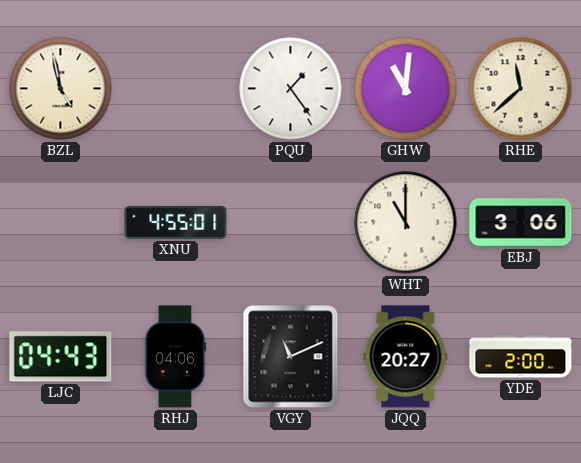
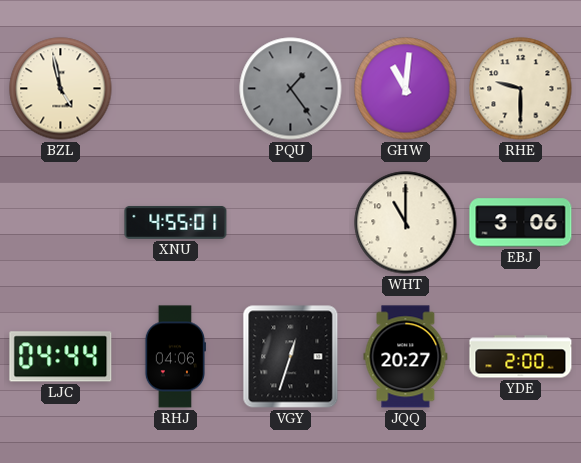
PQU dial: white -> grey
RHE: 11:38 -> 9:30
LJC: 04:43 -> 04:44
VGY: 11:11 -> 12:33
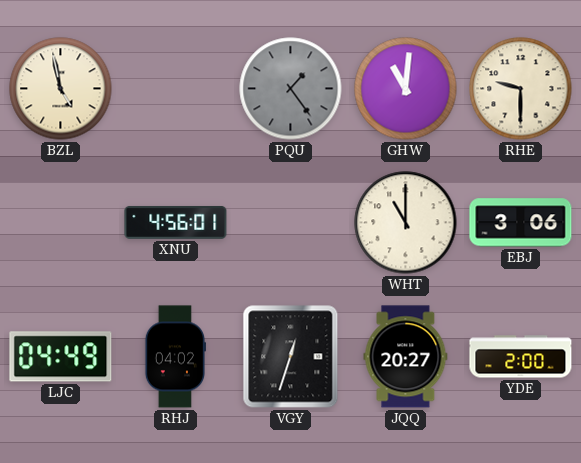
XNU: 4:55 -> 4:56
LJC: 04:44 -> 04:49
RHJ: 04:06 -> 04:02
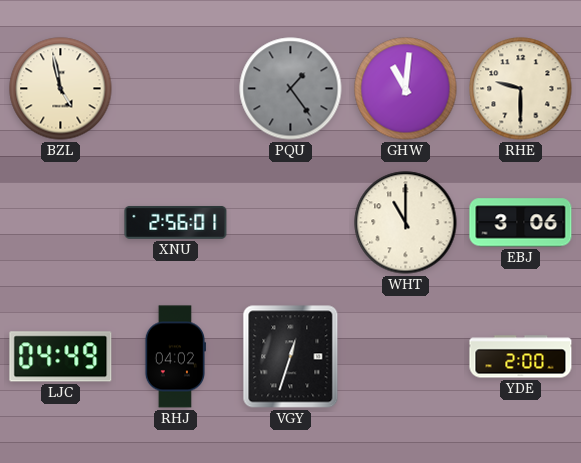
XNU: 4:56 -> 2:56
JQQ: 20:27 -> none
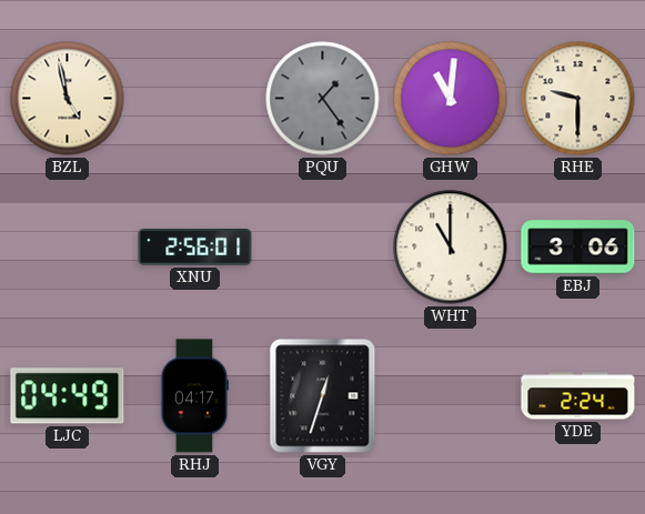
RHJ: 04:02 -> 04:17
YDE: 2:00 -> 2:24
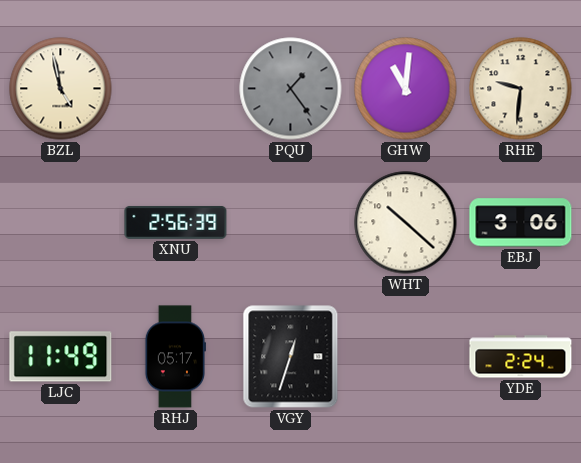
RHE: 9:30 -> 9:31
XNU: 2:56:01 -> 2:56:39
WHT: 11:00 -> 10:22
LJC: 04:49 -> 11:49
RHJ: 04:17 -> 05:17
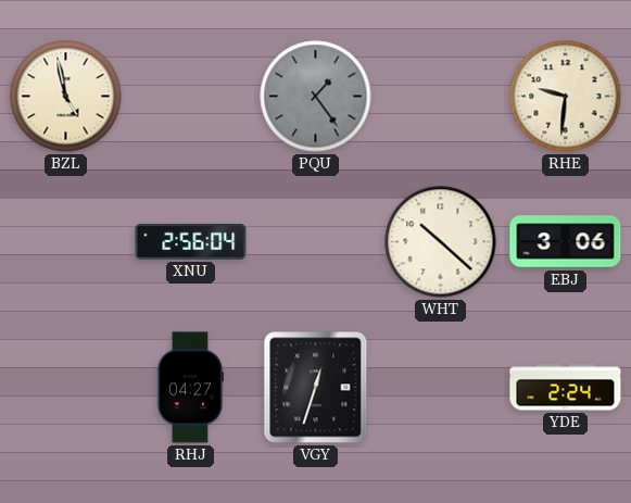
GHW: 11:01 -> none
XNU: 2:56:39 -> 2:56:04
LJC: 11:49 -> none
RHJ: 05:17 -> 04:27
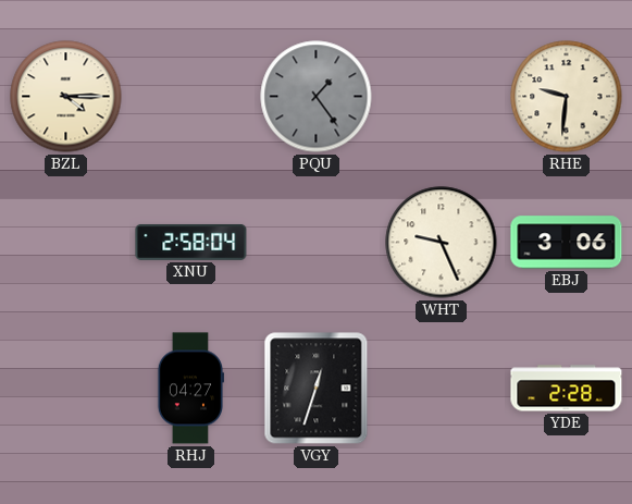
BZL: 4:58 -> 4:15
XNU: 2:56 -> 2:58
WHT: 10:22 -> 9:26
YDE: 2:24 -> 2:28
